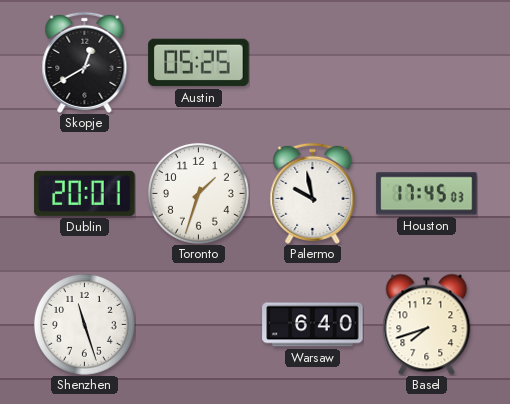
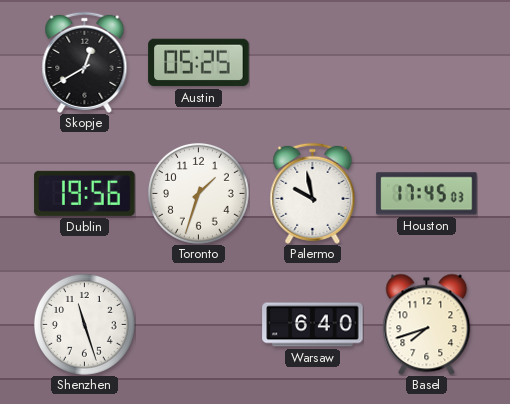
Dublin: 20:01 -> 19:56
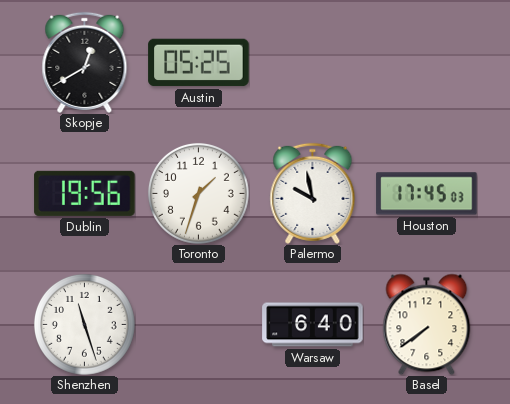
Basel: 7:42 -> 7:39
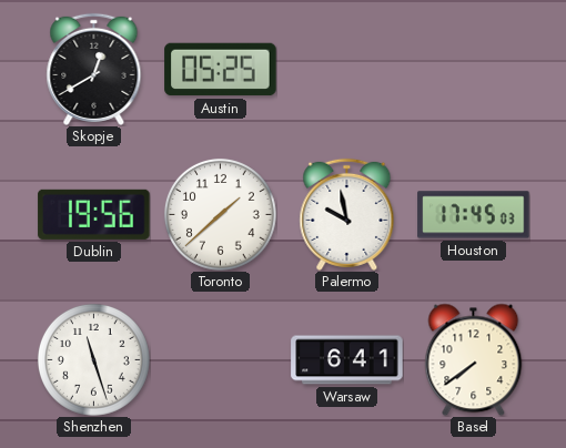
Toronto: 1:33 -> 1:38
Warsaw: 6:40 -> 6:41
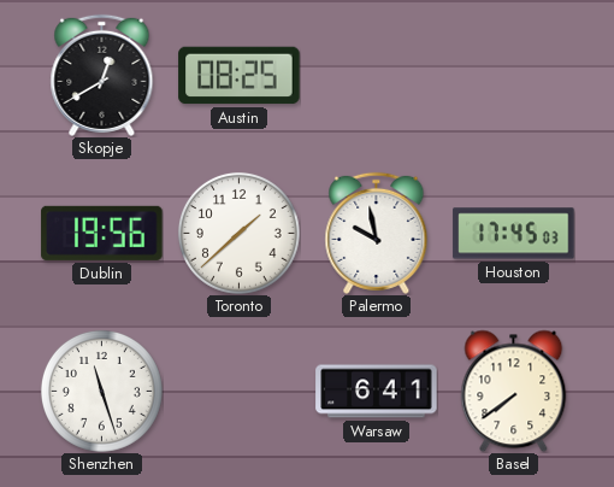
Austin: 05:25 -> 08:25
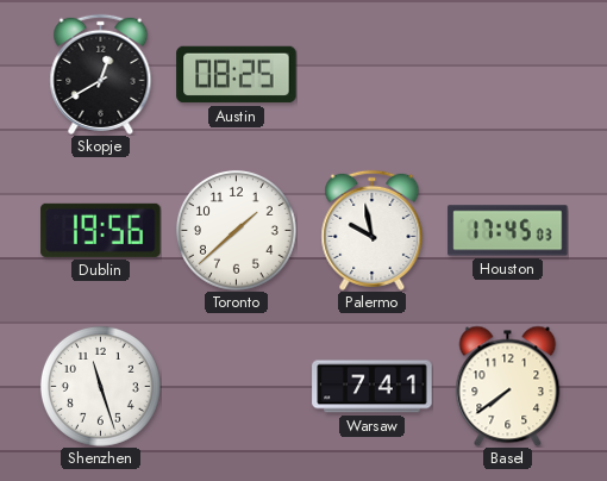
Warsaw: 6:41 -> 7:41
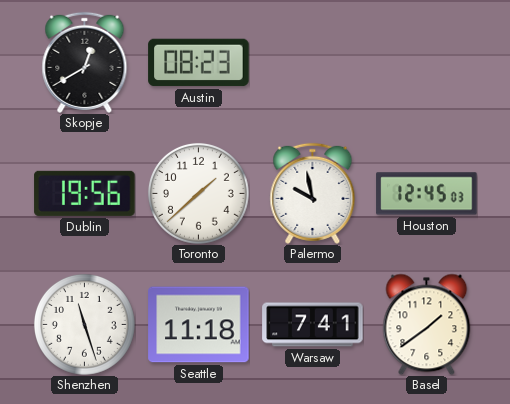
Austin: 08:25 -> 08:23
Houston: 17:45 -> 12:45
Seattle: none -> 11:18
Basel: 7:39 -> 1:39
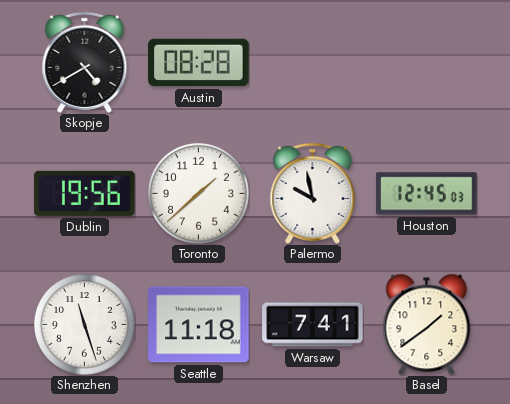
Skopje: 12:40 -> 4:40
Austin: 08:23 -> 08:28
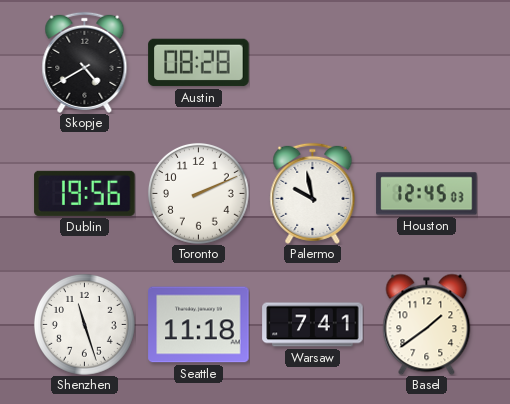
Toronto: 1:38 -> 2:11
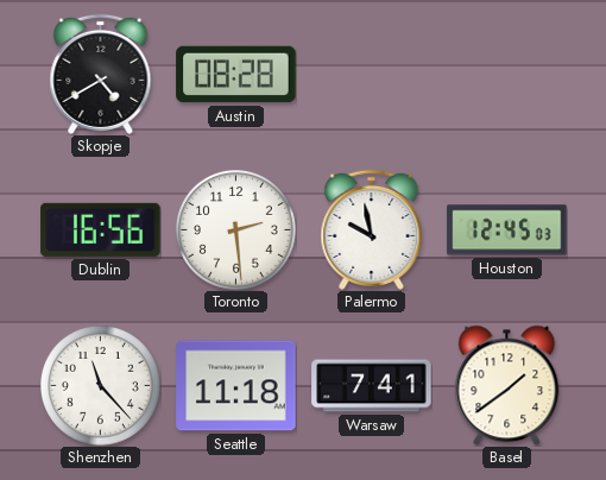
Dublin: 19:56 -> 16:56
Toronto: 2:11 -> 2:29
Shenzhen: 11:27 -> 11:23
